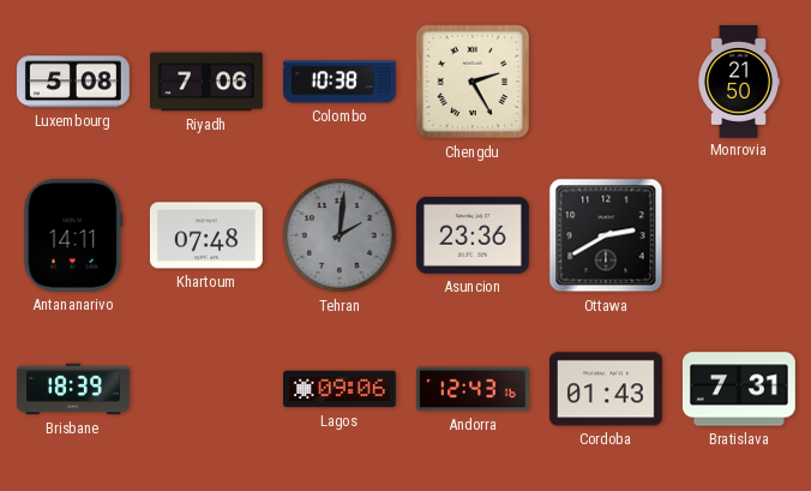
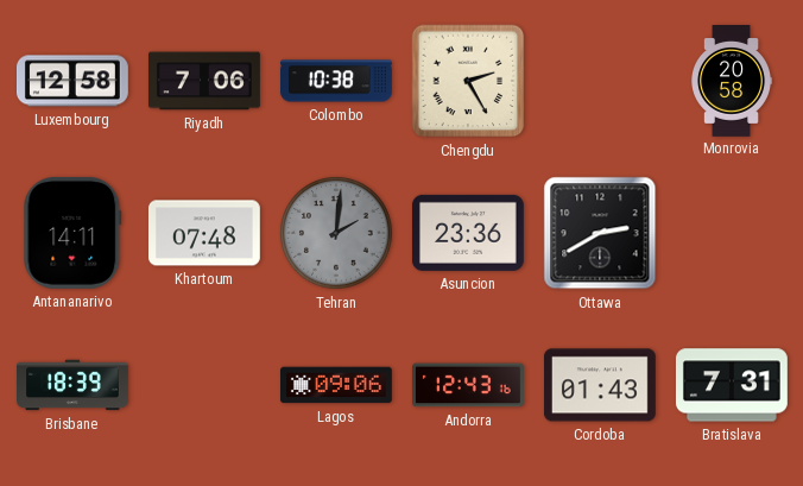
Luxembourg: 5:08 -> 12:58
Monrovia: 21:50 -> 20:58
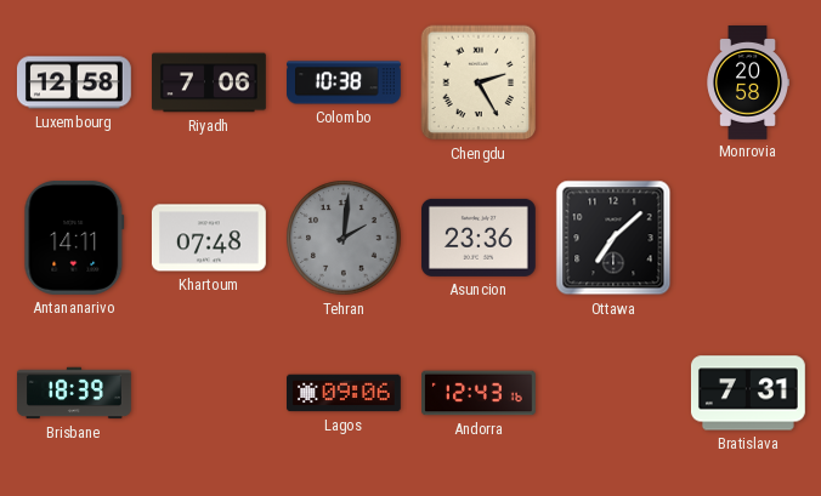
Ottawa: 2:40 -> 7:08
Cordoba: 01:43 -> none
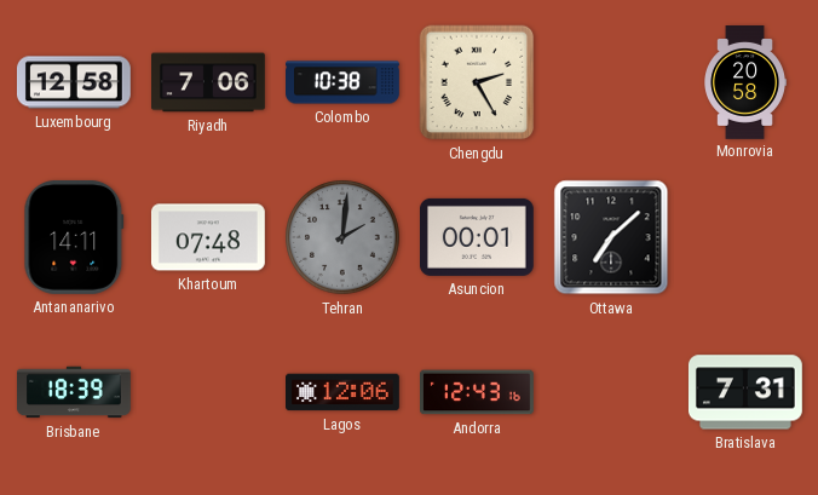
Asuncion: 23:36 -> 00:01
Lagos: 09:06 -> 12:06
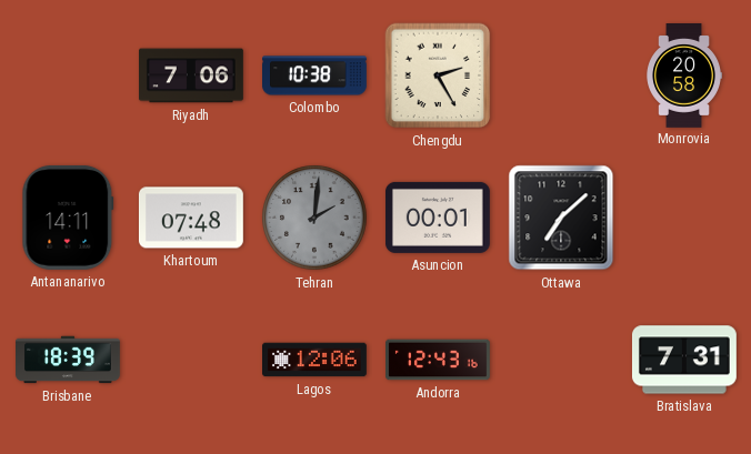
Luxembourg: 12:58 -> none
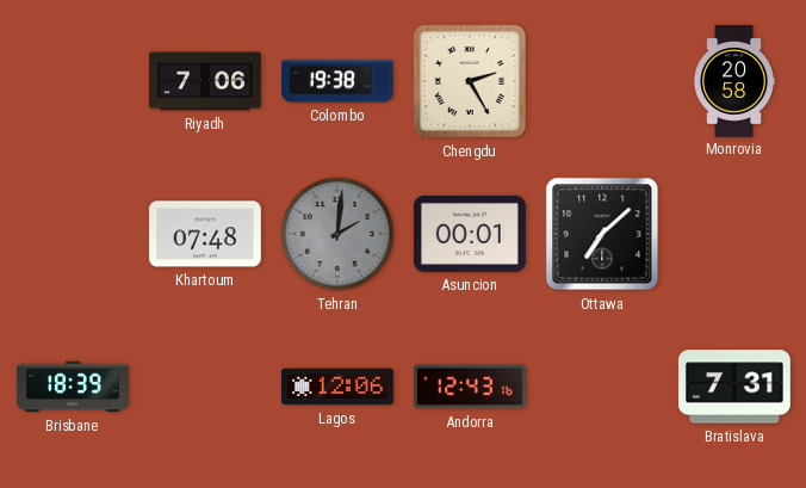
Colombo: 10:38 -> 19:38
Antananarivo: 14:11 -> none
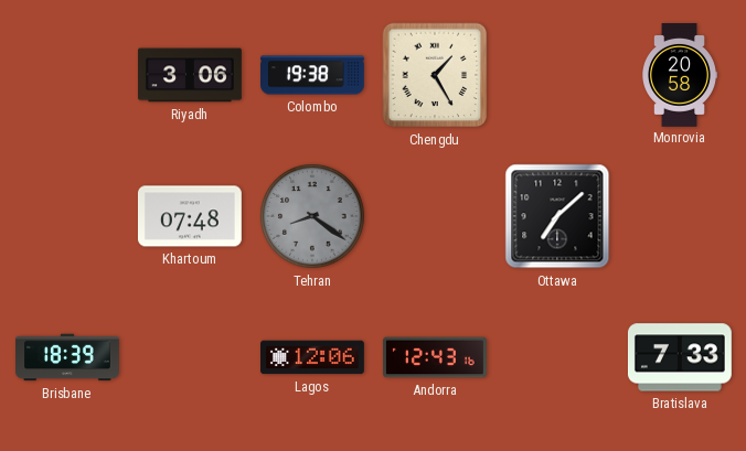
Riyadh: 7:06 -> 3:06
Chengdu: 2:25 -> 1:25
Tehran: 2:01 -> 8:21
Asuncion: 00:01 -> none
Bratislava: 7:31 -> 7:33
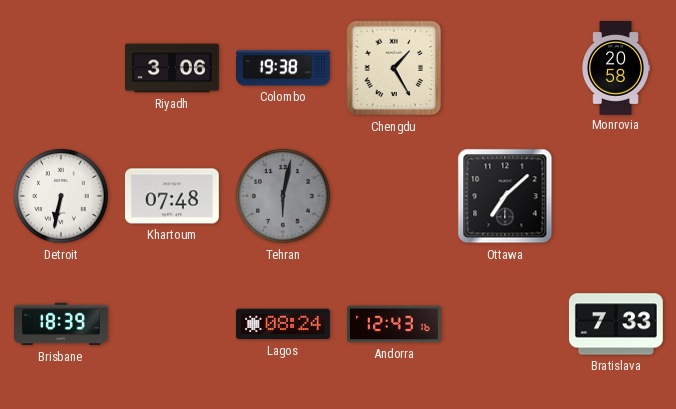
Detroit: none -> 6:32
Tehran: 8:21 -> 6:02
Lagos: 12:06 -> 08:24
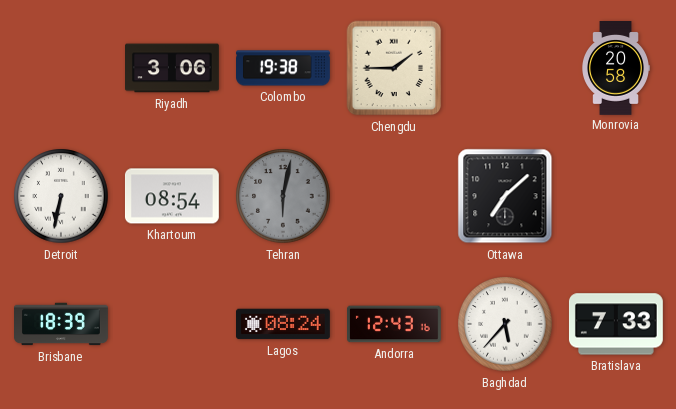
Chengdu: 1:25 -> 1:45
Khartoum: 07:48 -> 08:54
Baghdad: none -> 5:37
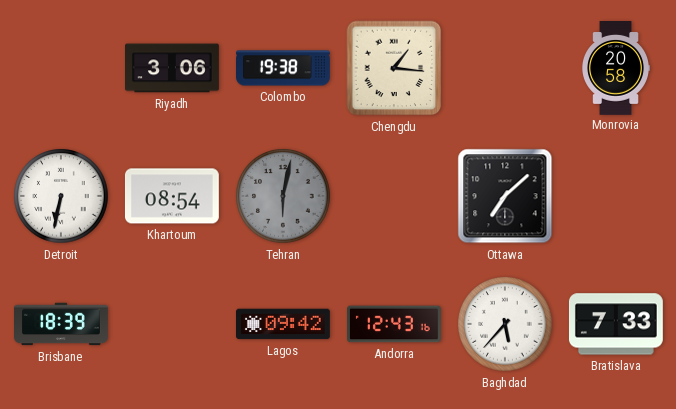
Chengdu: 1:45 -> 1:16
Lagos: 08:24 -> 09:42
